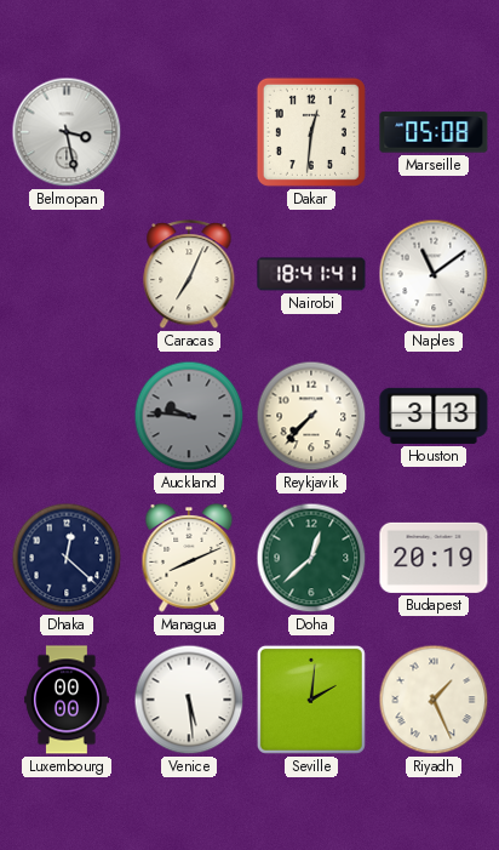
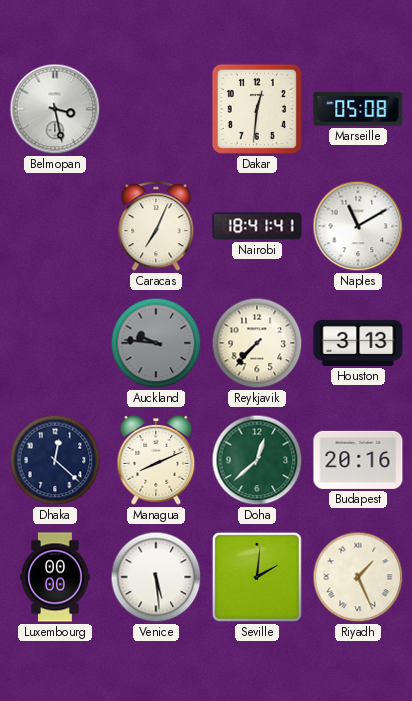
Naples: 11:09 -> 11:10
Budapest: 20:19 -> 20:16
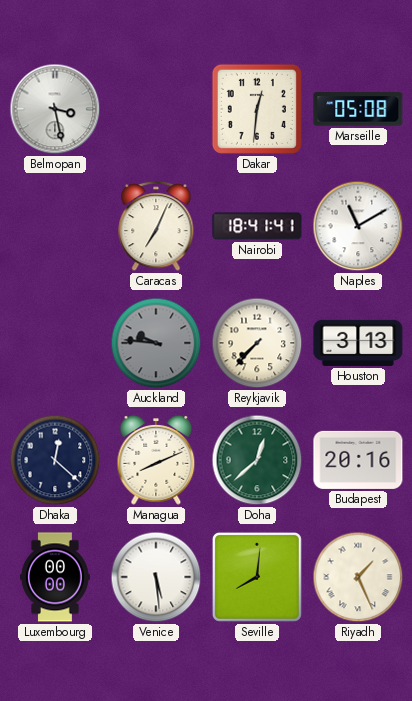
Seville: 2:01 -> 8:01
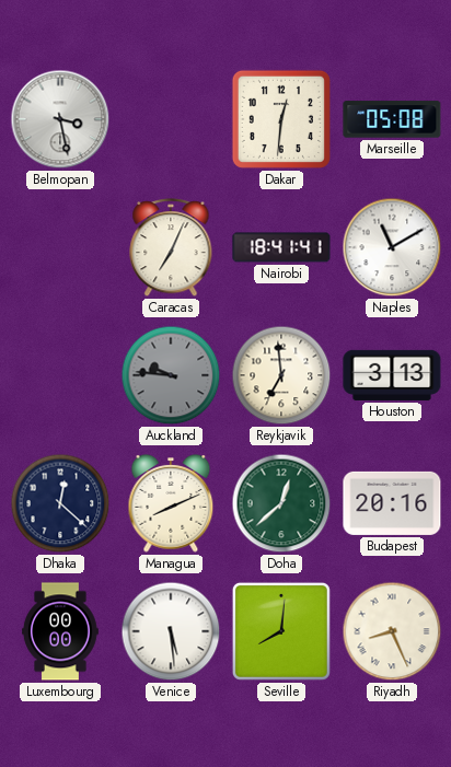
Reykjavik: 7:37 -> 6:59
Riyadh: 1:26 -> 8:26
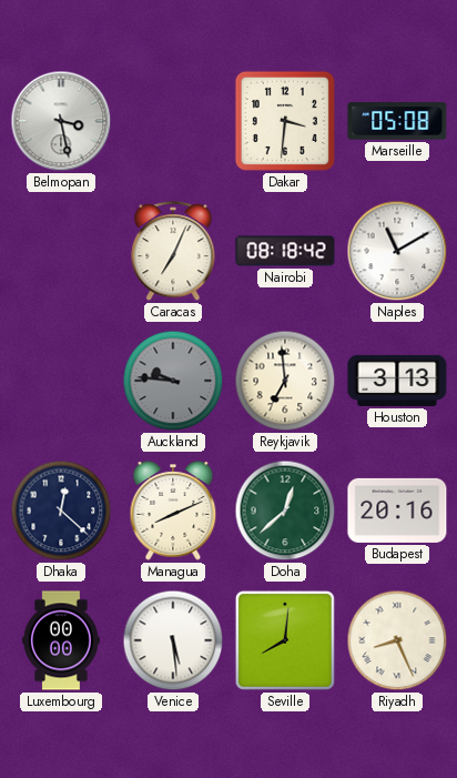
Dakar: 12:31 -> 3:31
Nairobi: 18:41 -> 08:18
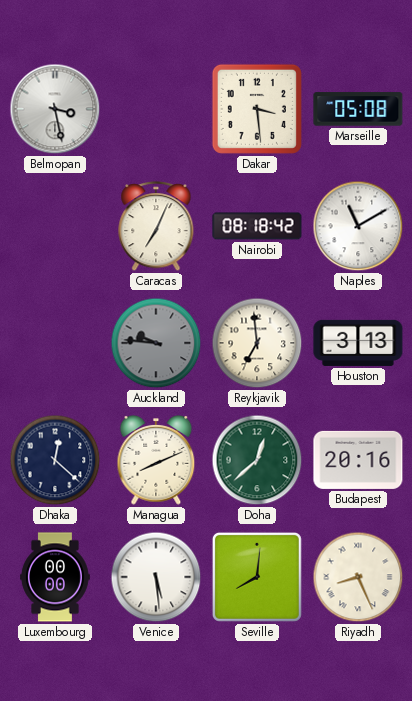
Dakar: 3:31 -> 3:29
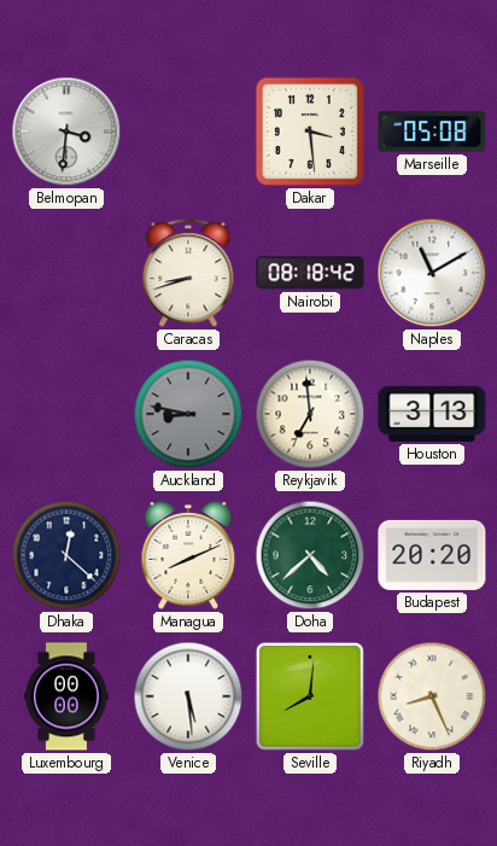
Belmopan: 3:28 -> 3:31
Caracas: 7:04 -> 8:42
Auckland: 9:46 -> 8:47
Doha: 12:38 -> 4:38
Budapest: 20:16 -> 20:20
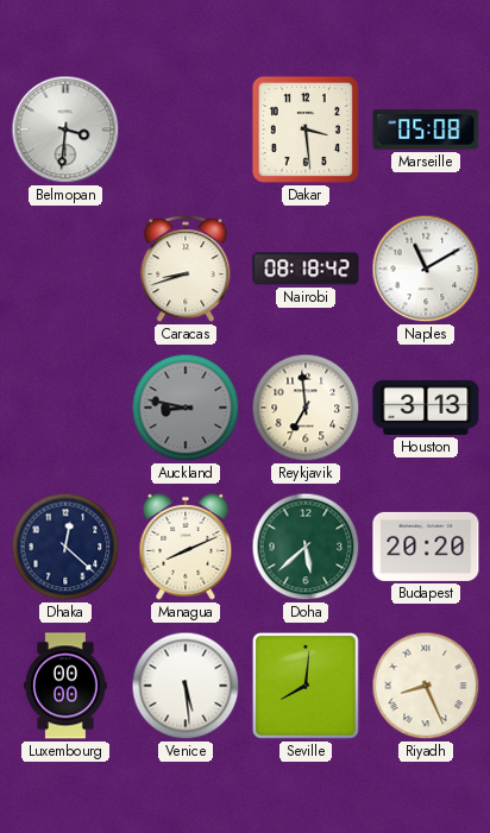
Doha: 4:38 -> 5:38
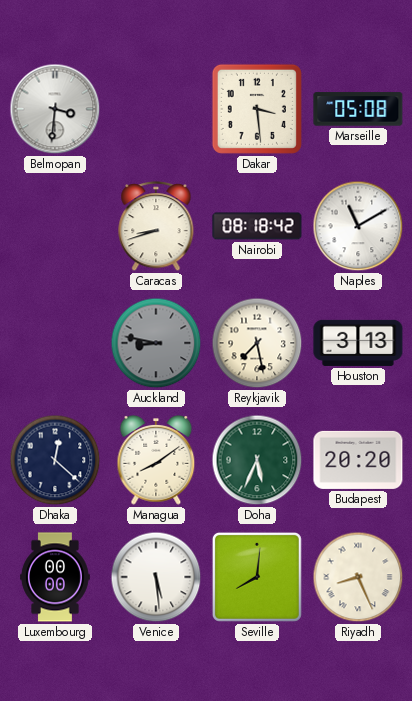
Reykjavik: 6:59 -> 7:28
Managua: 8:11 -> 8:09
Doha: 5:38 -> 5:34
